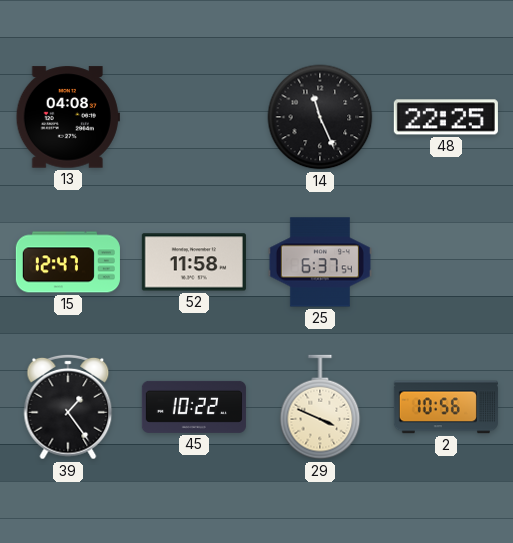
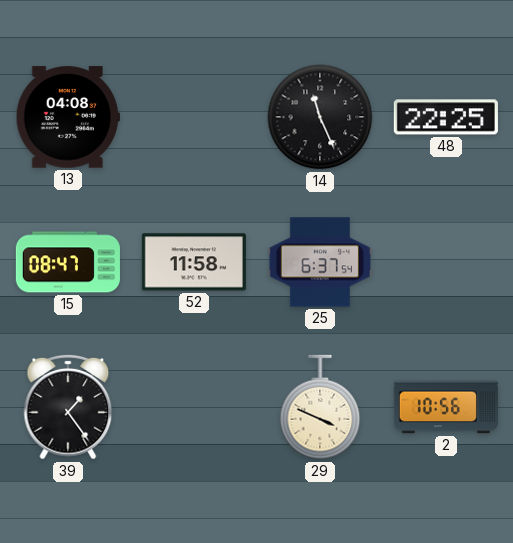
15: 12:47 -> 08:47
45: 10:22 -> none
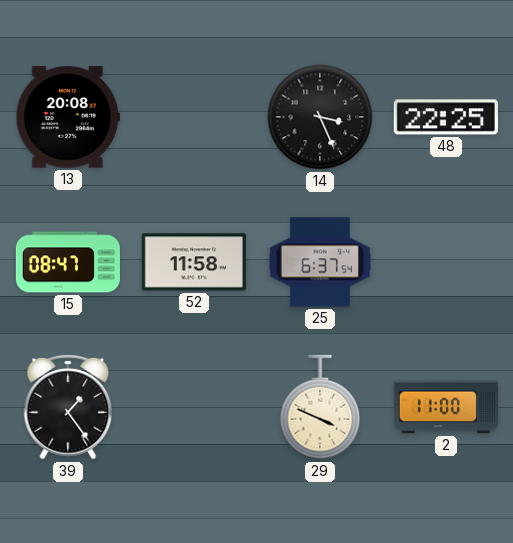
13: 04:08 -> 20:08
14: 11:26 -> 3:26
2: 10:56 -> 11:00
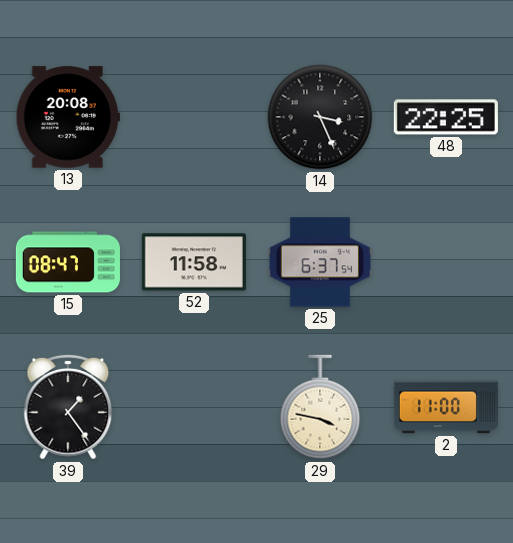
29: 3:49 -> 3:47
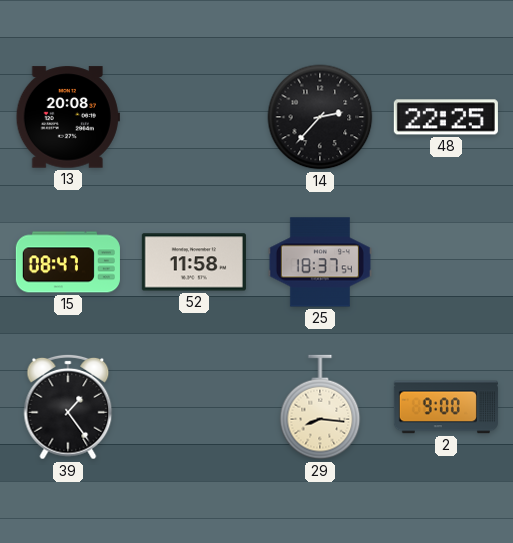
14: 3:26 -> 2:37
25: 6:37 -> 18:37
29: 3:47 -> 8:16
2: 11:00 -> 9:00
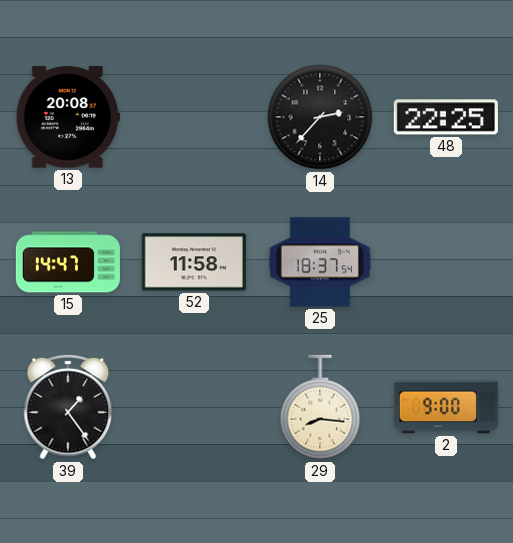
15: 08:47 -> 14:47
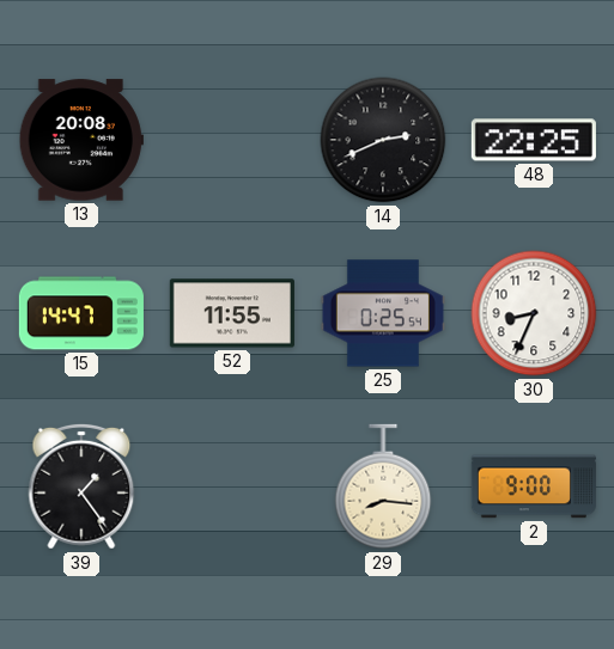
14: 2:37 -> 2:41
52: 11:58 -> 11:55
25: 18:37 -> 0:25
30: none -> 8:34
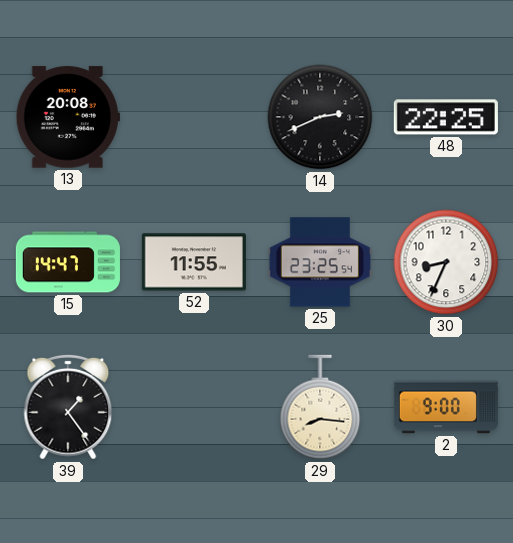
25: 0:25 -> 23:25
